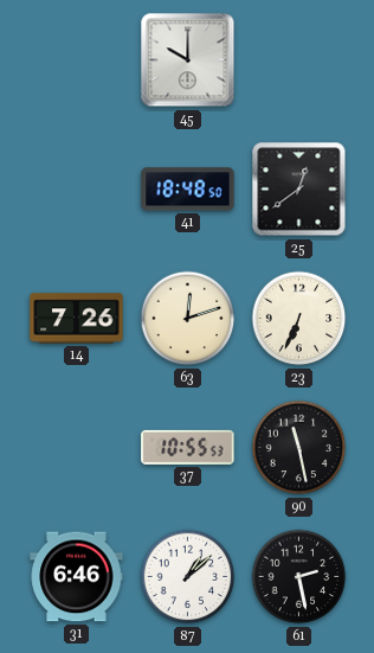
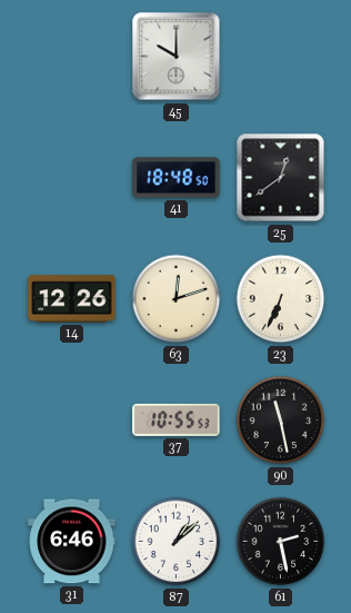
14: 7:26 -> 12:26
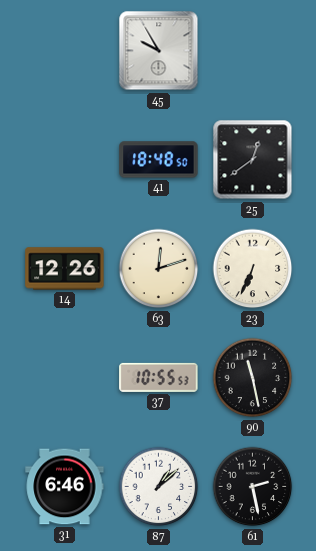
45: 10:00 -> 9:55
